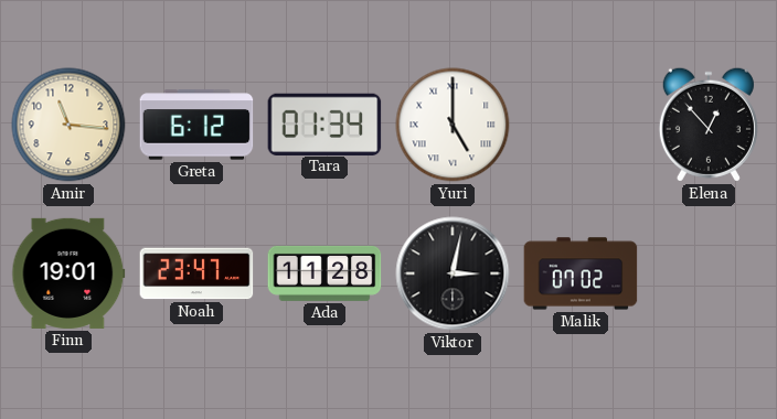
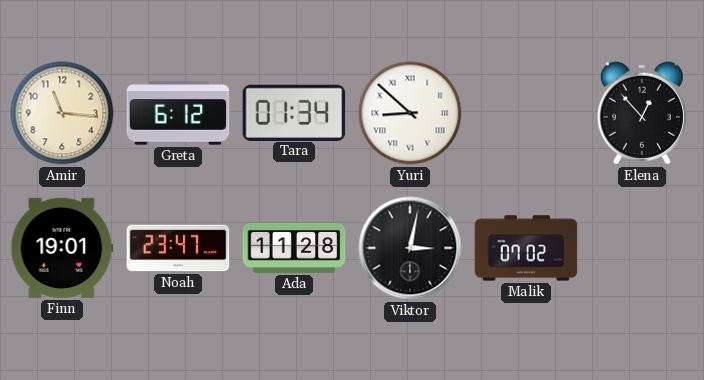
Yuri: 5:00 -> 8:52
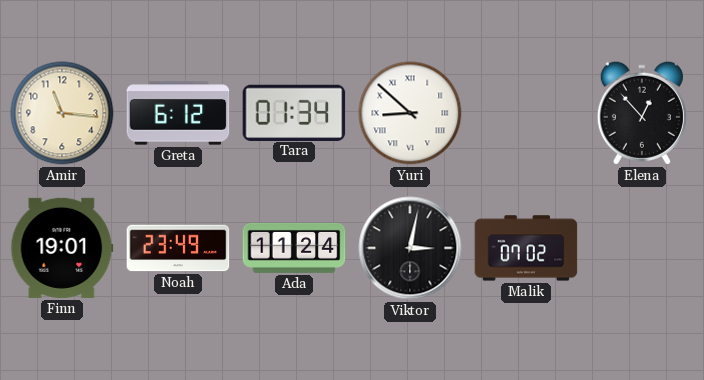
Noah: 23:47 -> 23:49
Ada: 11:28 -> 11:24
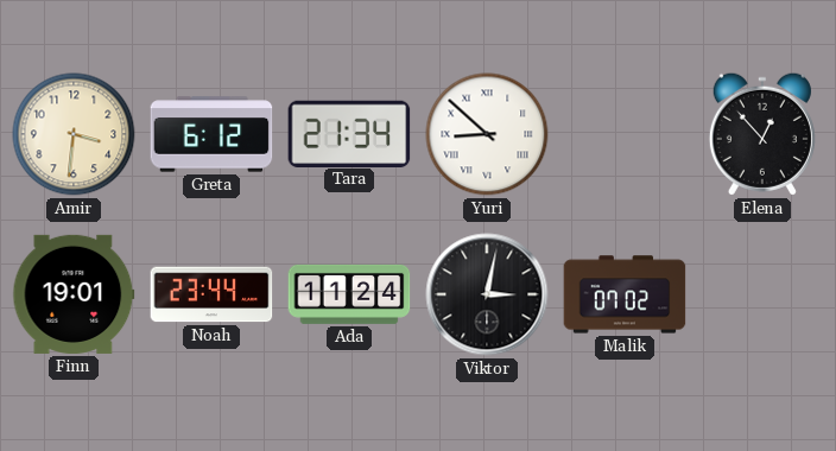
Amir: 11:16 -> 3:31
Tara: 01:34 -> 21:34
Noah: 23:49 -> 23:44
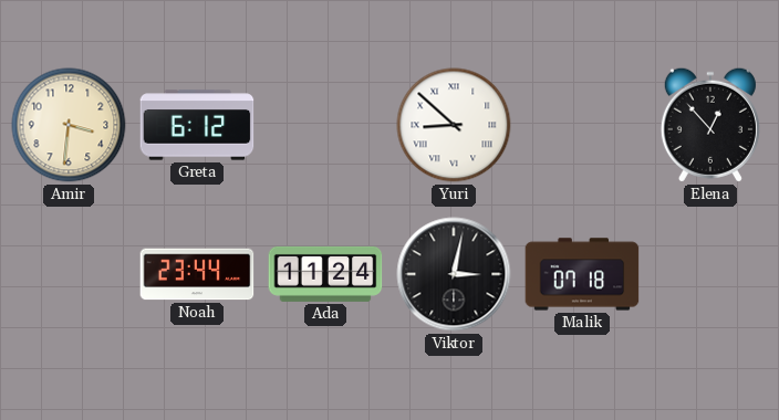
Tara: 21:34 -> none
Finn: 19:01 -> none
Malik: 07:02 -> 07:18
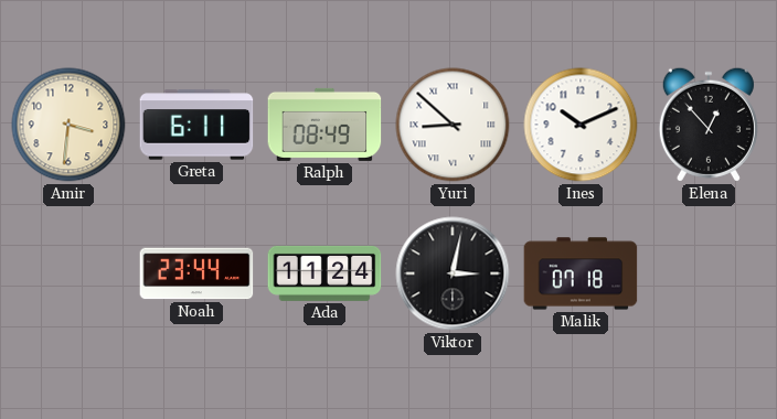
Greta: 6:12 -> 6:11
Ralph: none -> 08:49
Ines: none -> 10:11
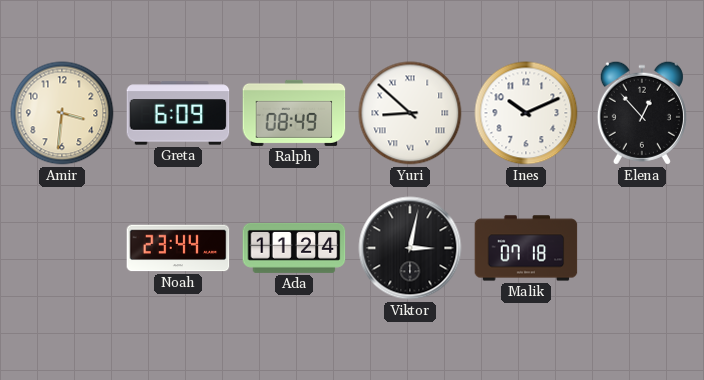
Greta: 6:11 -> 6:09
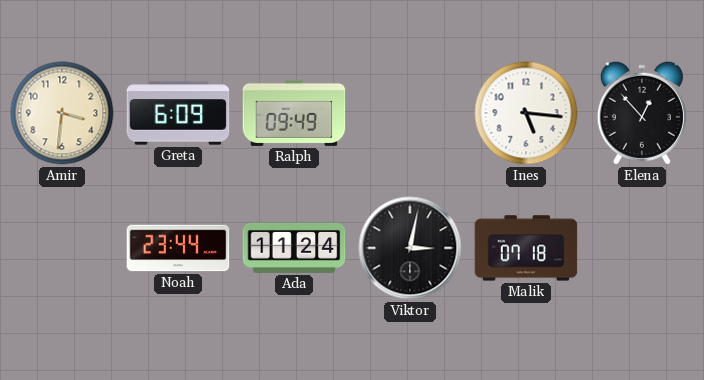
Ralph: 08:49 -> 09:49
Yuri: 8:52 -> none
Ines: 10:11 -> 5:16
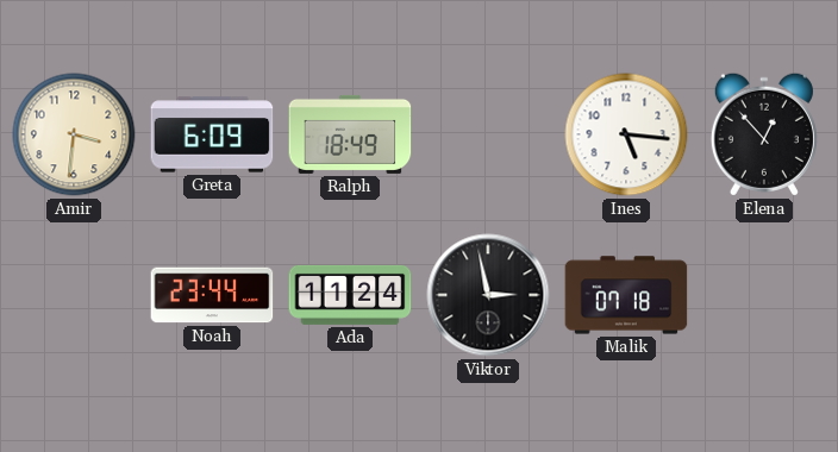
Ralph: 09:49 -> 18:49
Viktor: 3:02 -> 2:58
